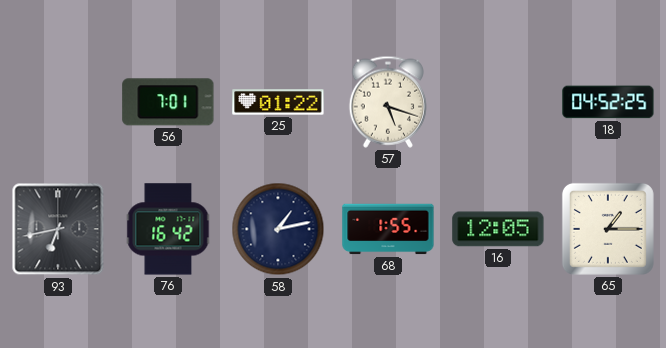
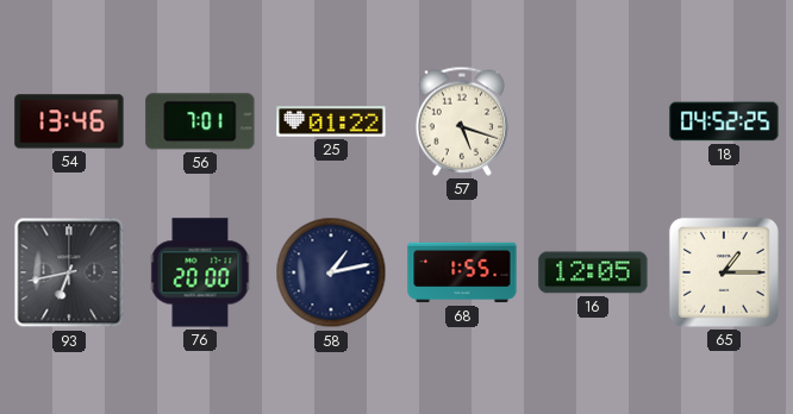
54: none -> 13:46
76: 16:42 -> 20:00
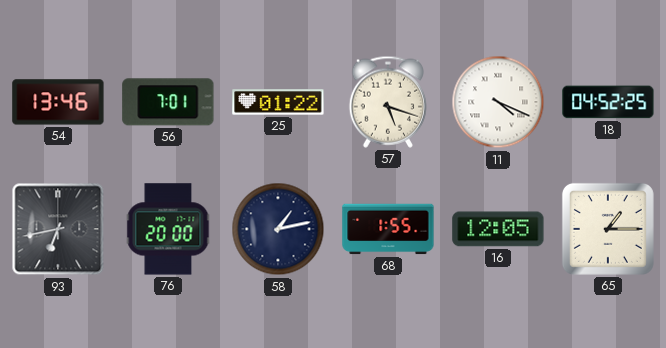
11: none -> 4:19
